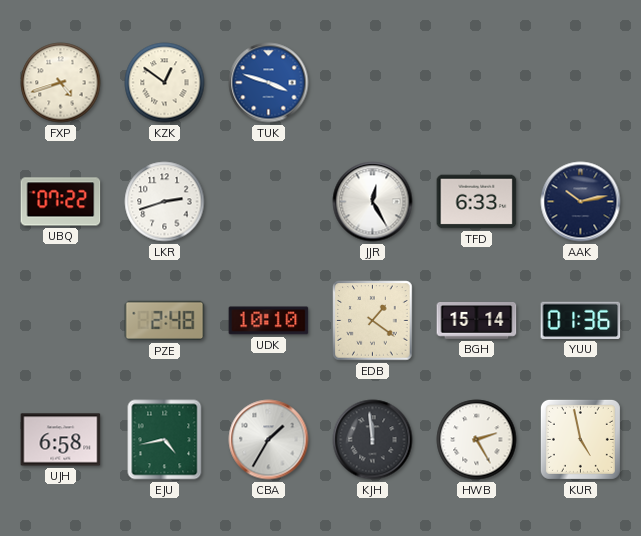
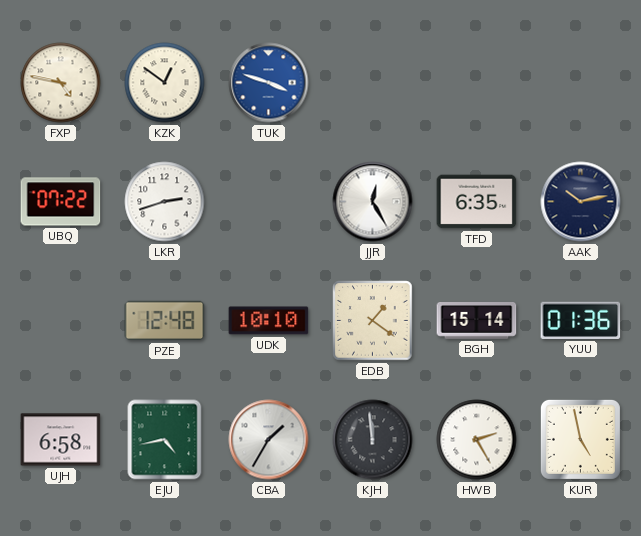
FXP: 4:42 -> 4:47
TFD: 6:33 -> 6:35
PZE: 2:48 -> 12:48
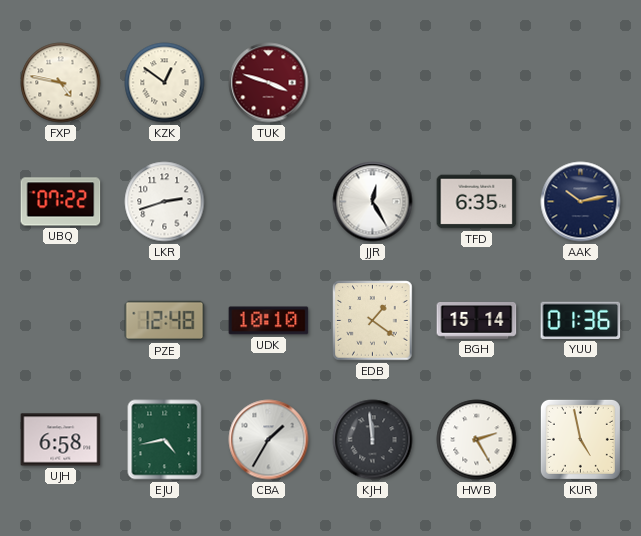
TUK dial: blue -> burgundy
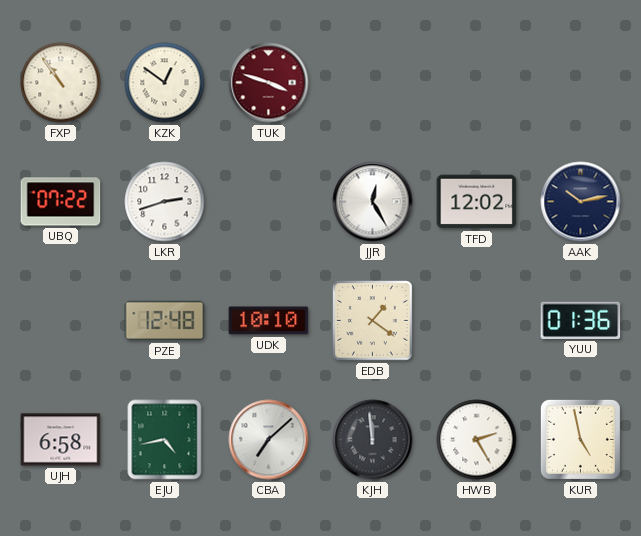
FXP: 4:47 -> 10:54
TFD: 6:35 -> 12:02
BGH: 15:14 -> none
CBA: 1:35 -> 7:08
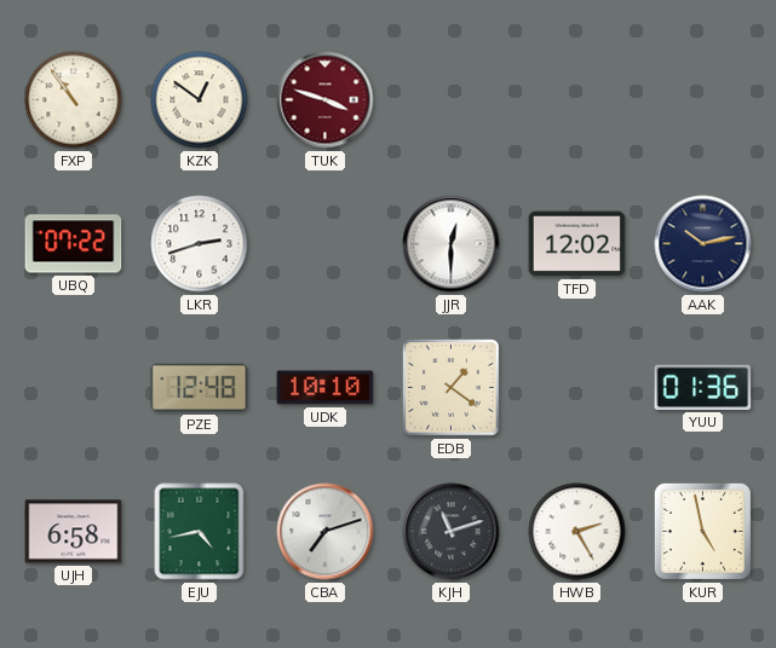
JJR: 12:25 -> 12:30
CBA: 7:08 -> 7:12
KJH: 11:59 -> 11:12
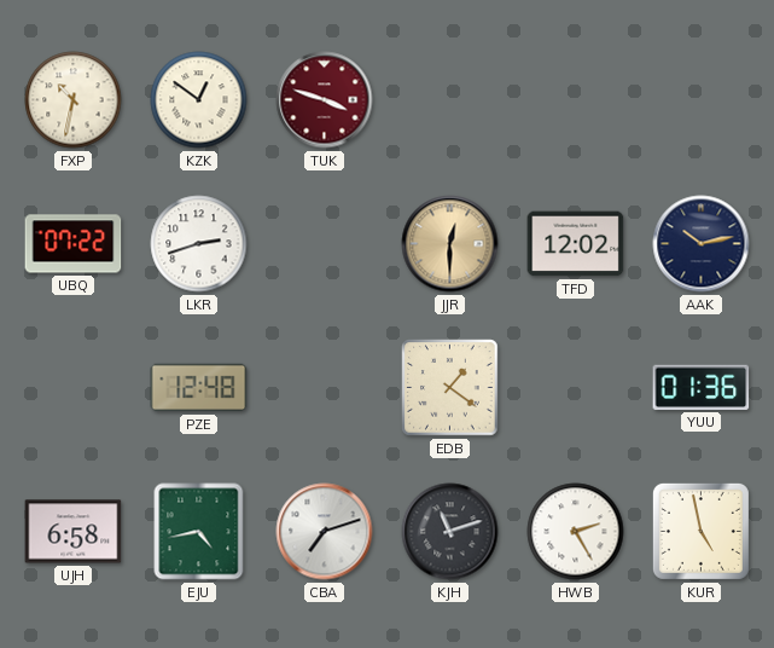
FXP: 10:54 -> 10:32
JJR dial: white -> champagne
UDK: 10:10 -> none
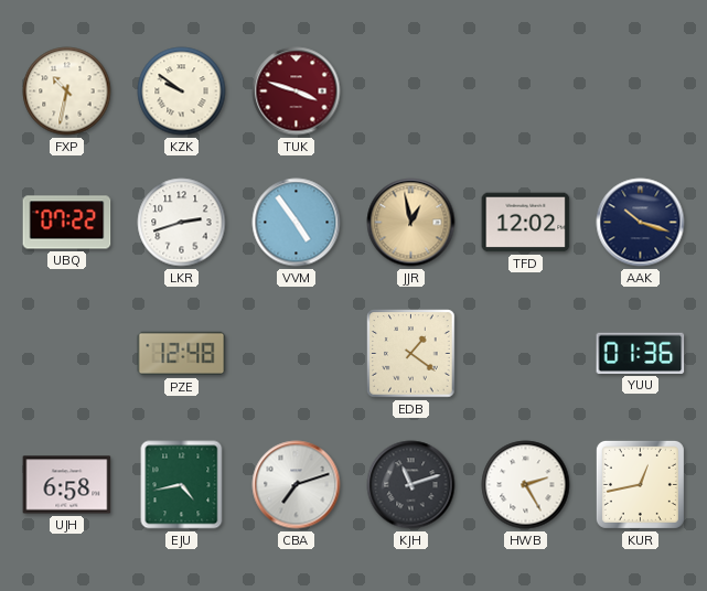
KZK: 12:51 -> 9:51
VVM: none -> 4:54
JJR: 12:30 -> 12:58
AAK: 10:13 -> 10:18
KUR: 4:58 -> 12:43
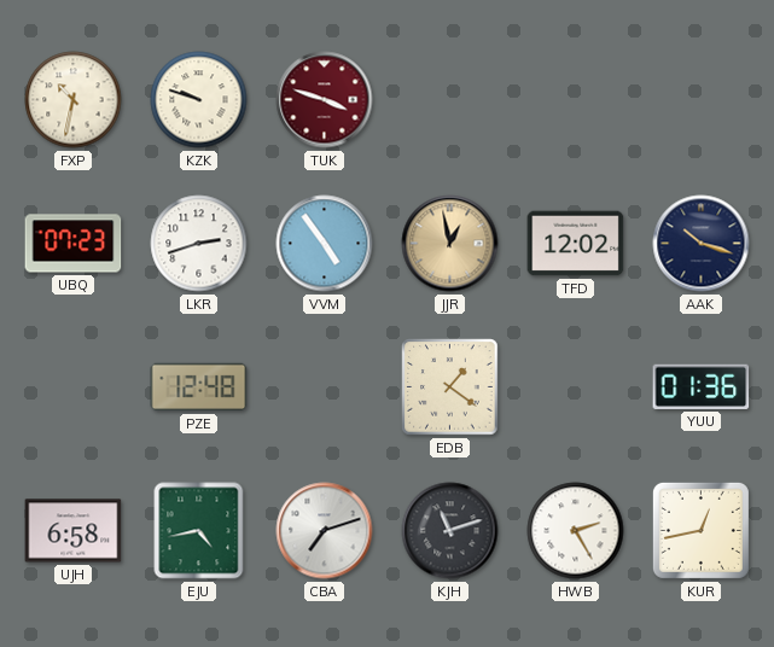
KZK: 9:51 -> 9:48
UBQ: 07:22 -> 07:23
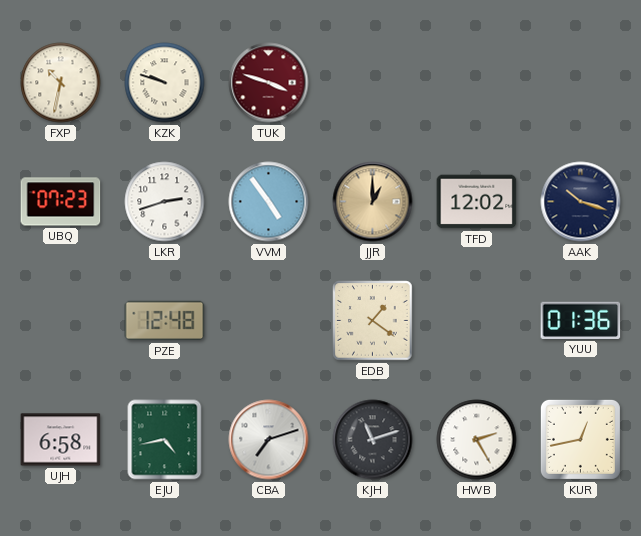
JJR: 12:58 -> 1:00
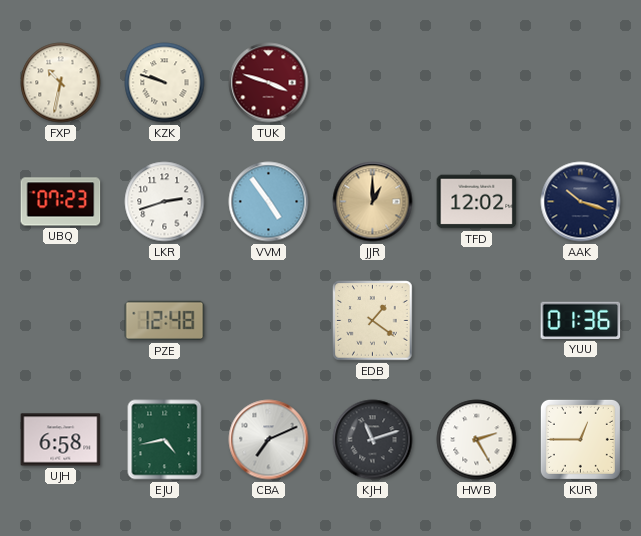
CBA: 7:12 -> 7:11
KUR: 12:43 -> 12:45
